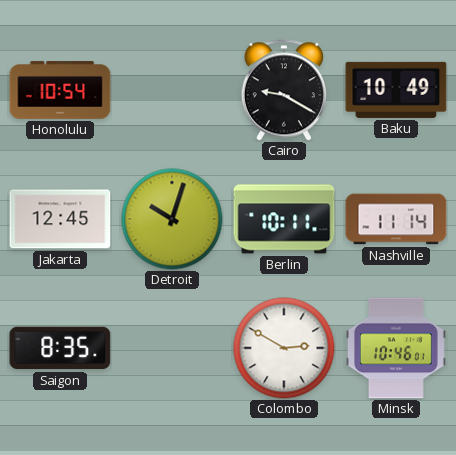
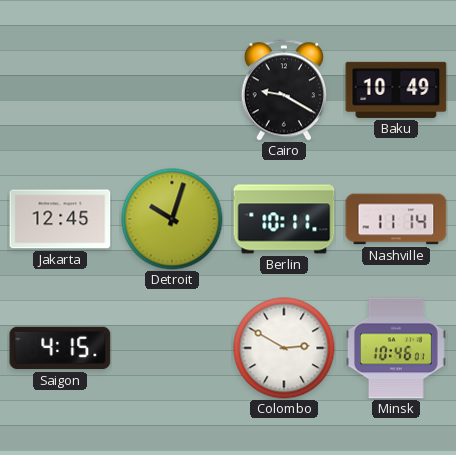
Honolulu: 10:54 -> none
Saigon: 8:35 -> 4:15
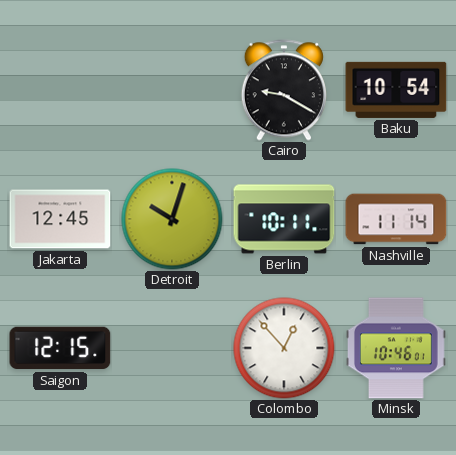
Baku: 10:49 -> 10:54
Saigon: 4:15 -> 12:15
Colombo: 2:50 -> 12:53
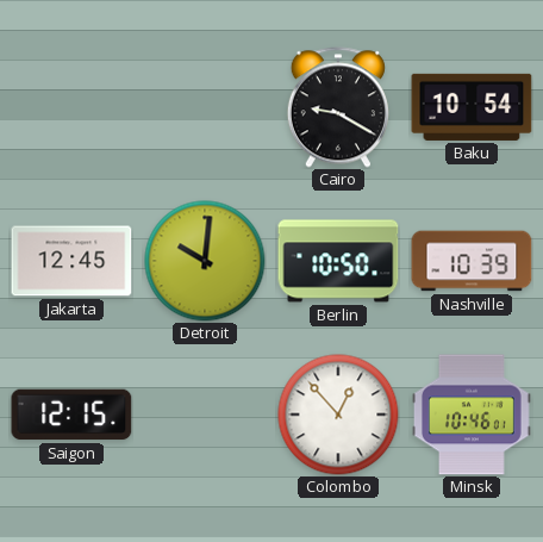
Detroit: 10:03 -> 10:01
Berlin: 10:11 -> 10:50
Nashville: 11:14 -> 10:39
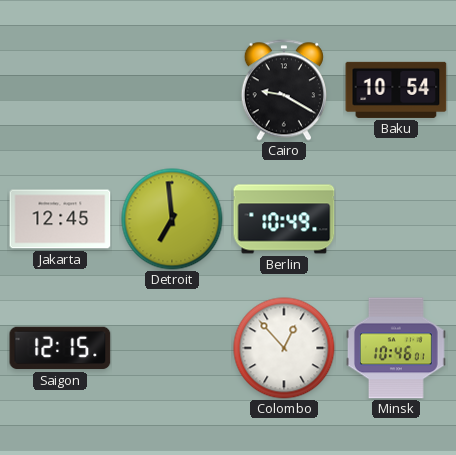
Detroit: 10:01 -> 6:59
Berlin: 10:50 -> 10:49
Nashville: 10:39 -> none
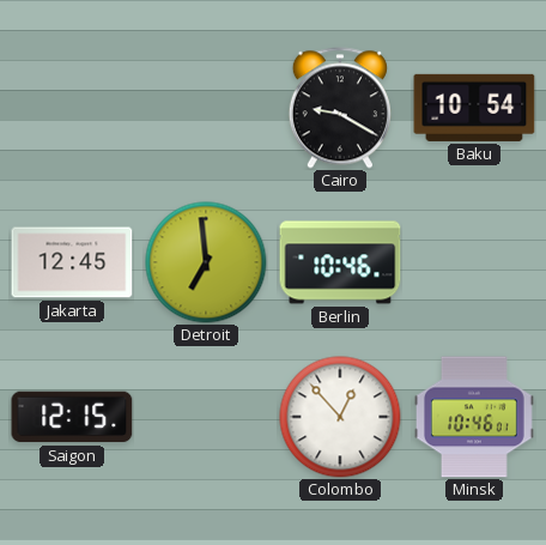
Berlin: 10:49 -> 10:46
